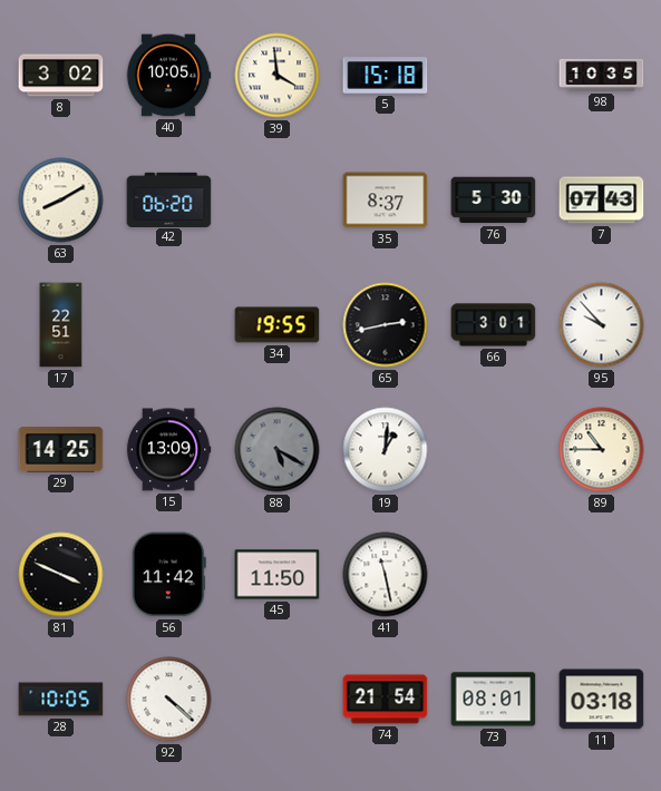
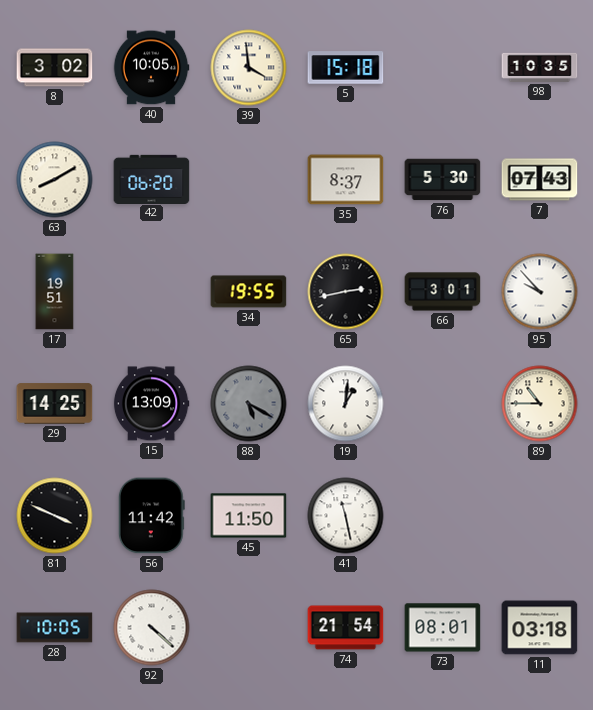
17: 22:51 -> 19:51
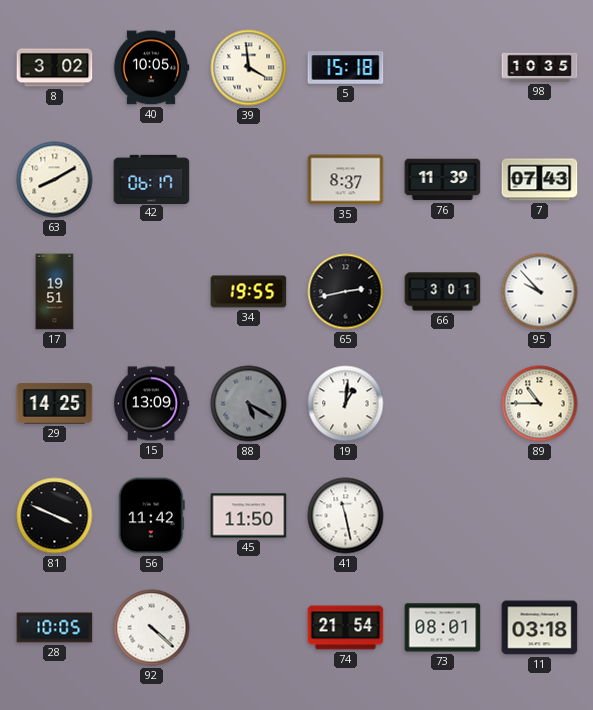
42: 06:20 -> 06:17
76: 5:30 -> 11:39
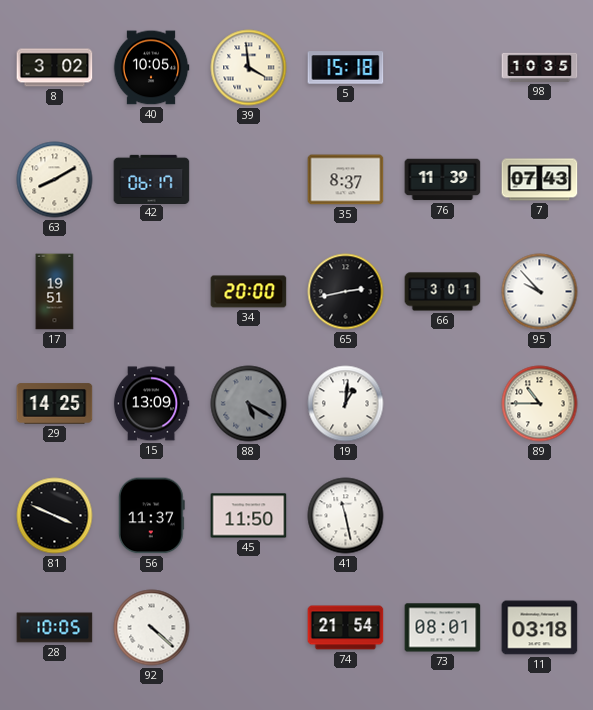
34: 19:55 -> 20:00
56: 11:42 -> 11:37
